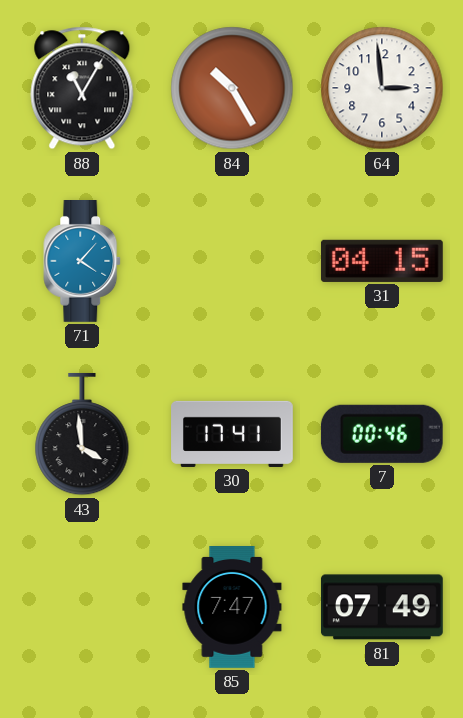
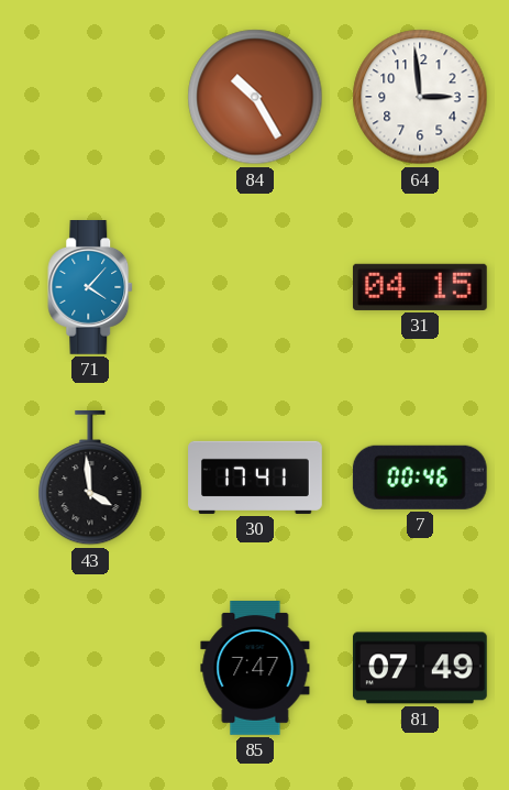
88: 11:05 -> none
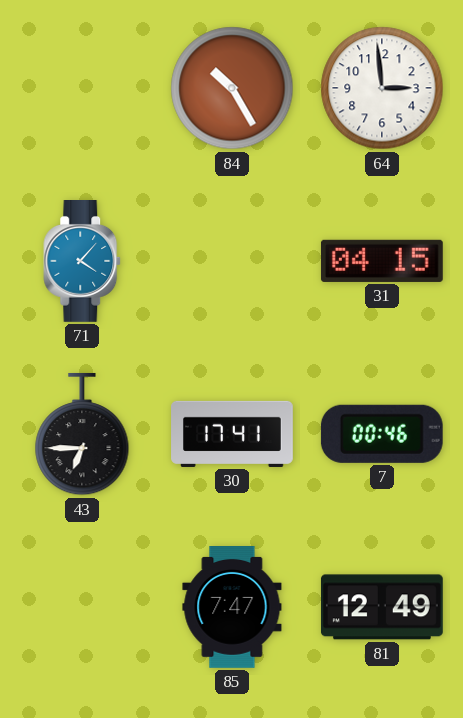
43: 3:59 -> 6:45
81: 07:49 -> 12:49
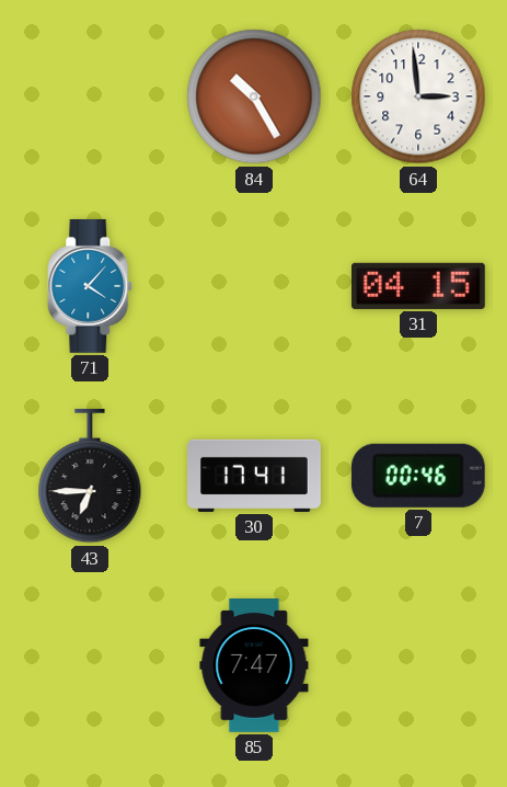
81: 12:49 -> none
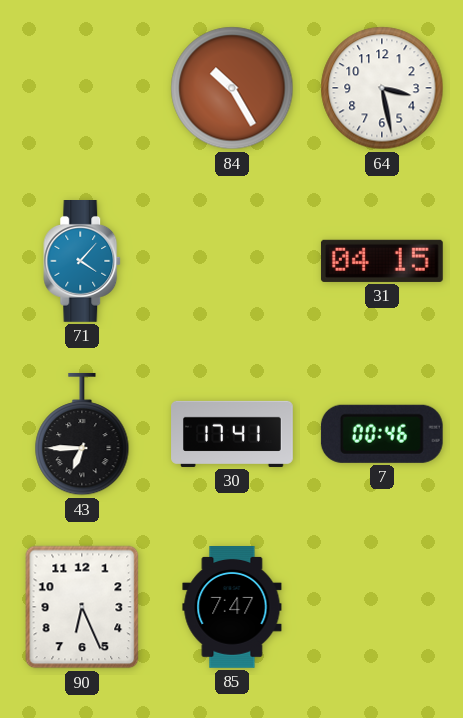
64: 2:59 -> 3:28
90: none -> 6:26
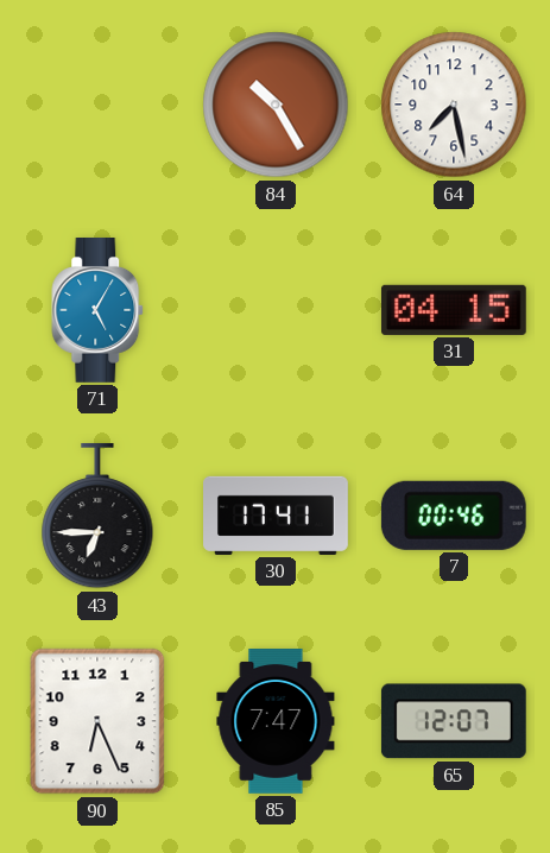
64: 3:28 -> 7:28
71: 4:07 -> 5:05
65: none -> 12:07
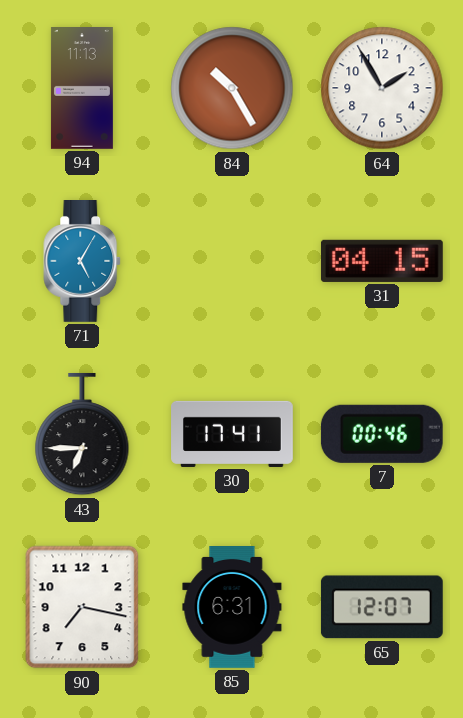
94: none -> 11:13
64: 7:28 -> 1:55
90: 6:26 -> 7:17
85: 7:47 -> 6:31
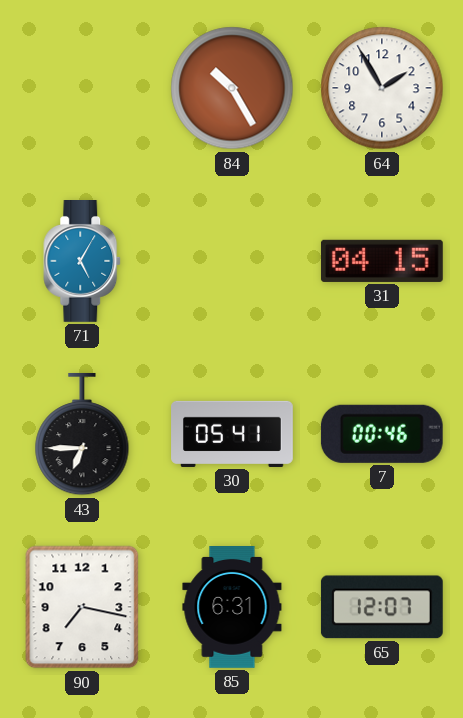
94: 11:13 -> none
30: 17:41 -> 05:41
